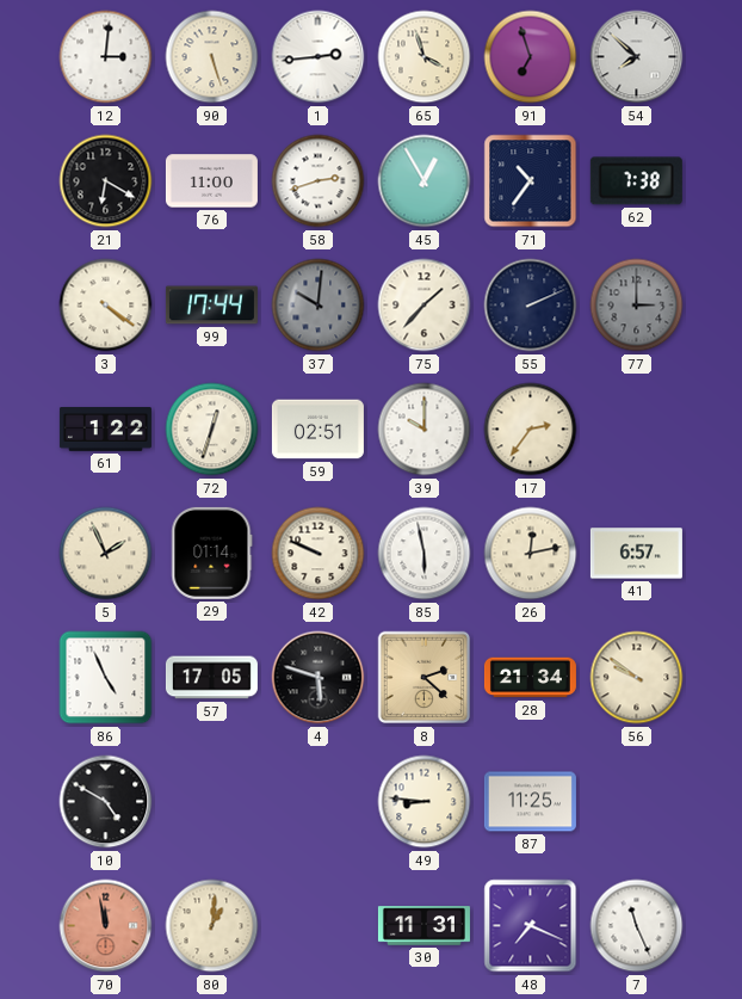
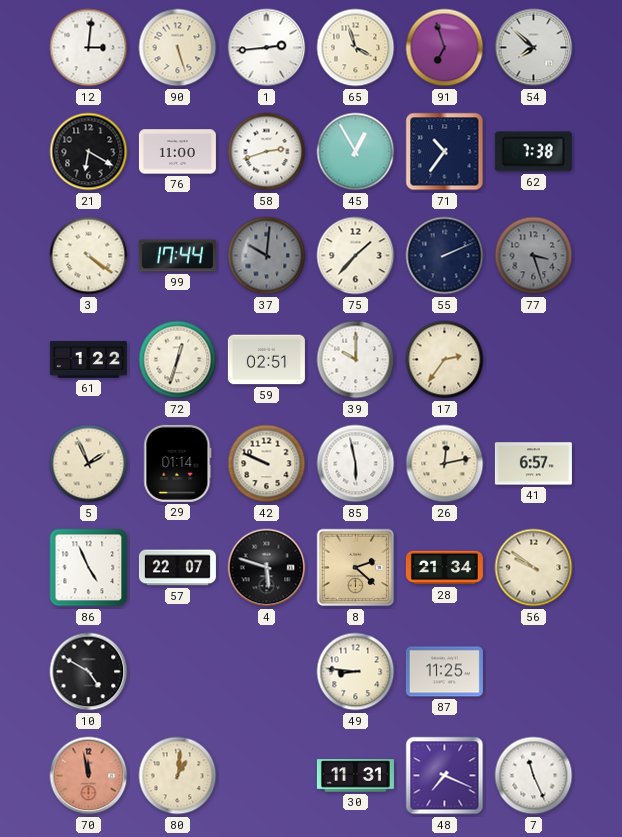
77: 3:00 -> 3:27
57: 17:05 -> 22:07
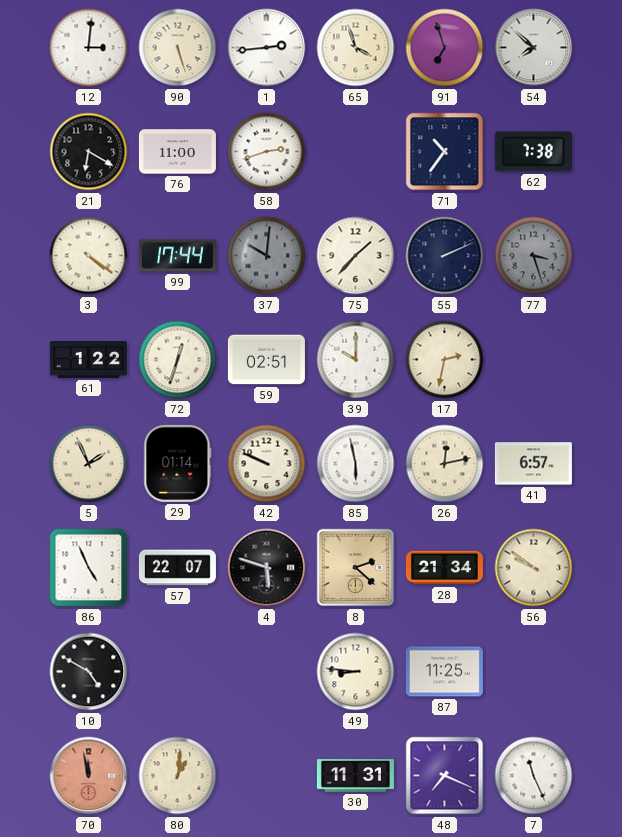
45: 12:55 -> none
17: 2:36 -> 2:32
